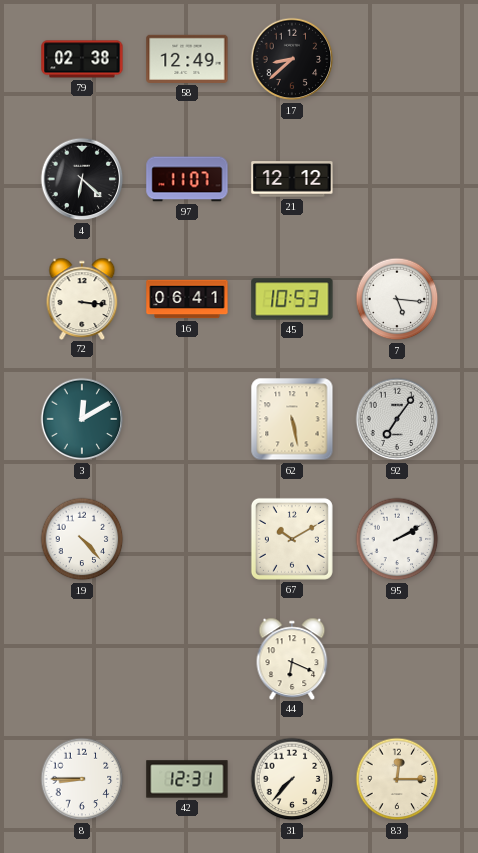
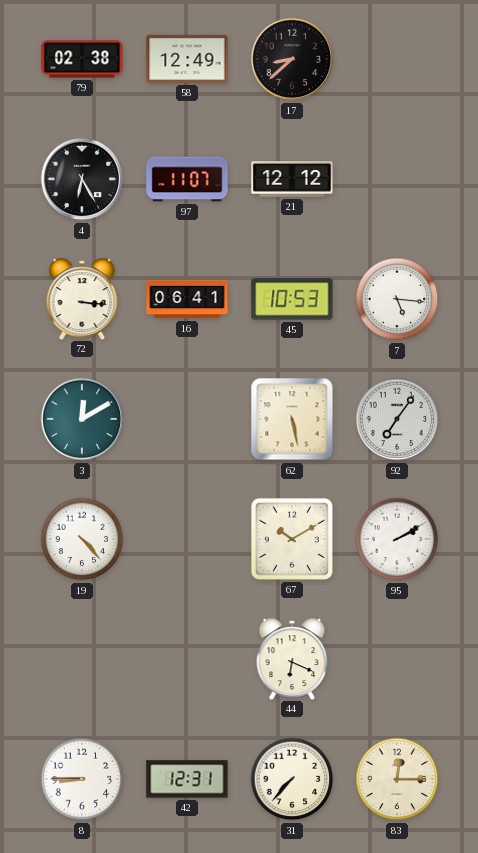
4: 6:22 -> 6:25
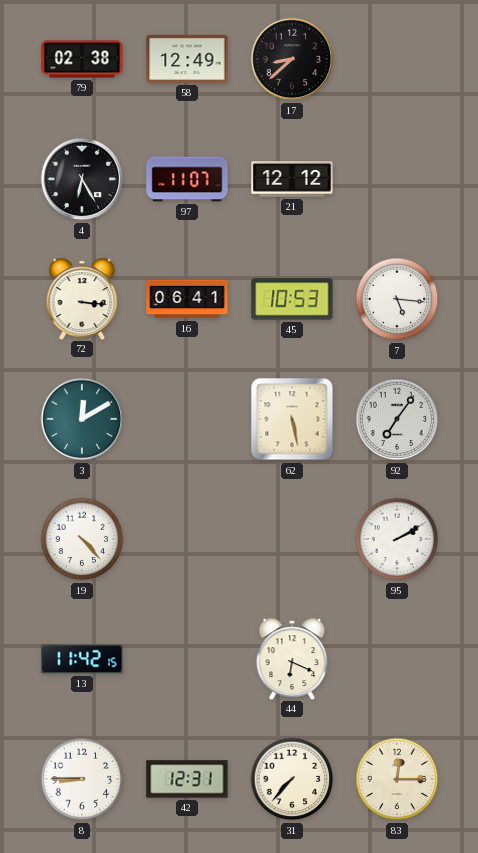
67: 10:10 -> none
13: none -> 11:42
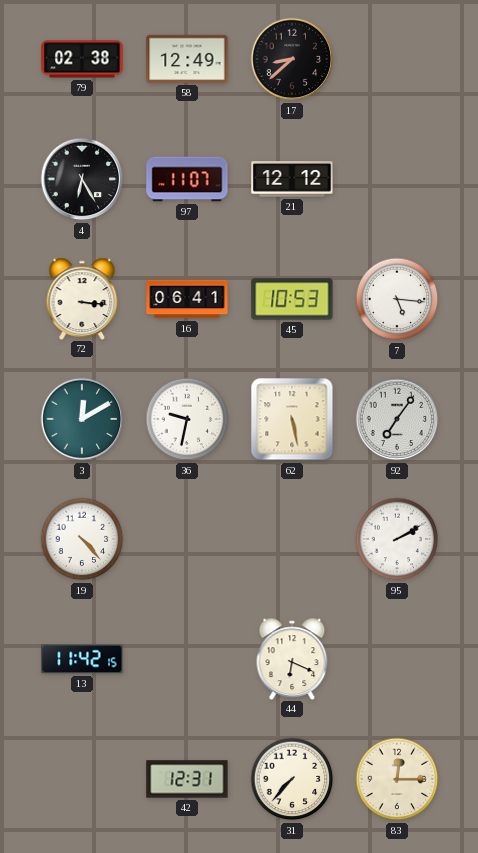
36: none -> 9:32
8: 8:45 -> none
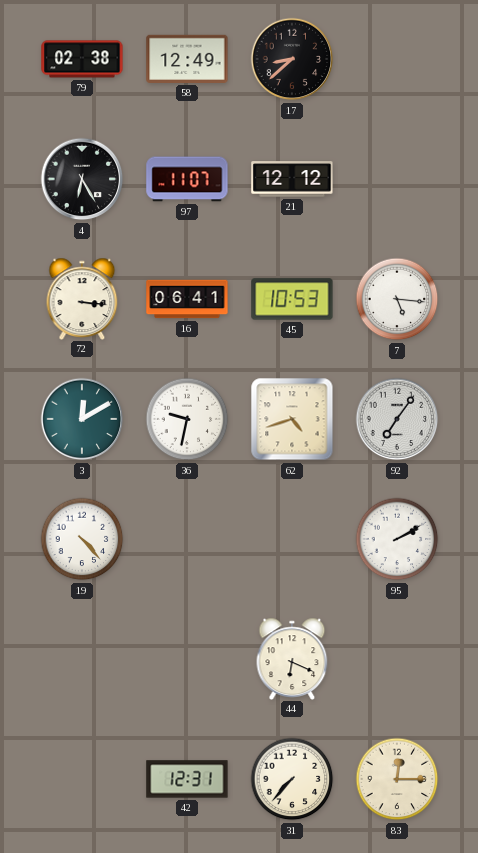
62: 5:28 -> 4:42
13: 11:42 -> none
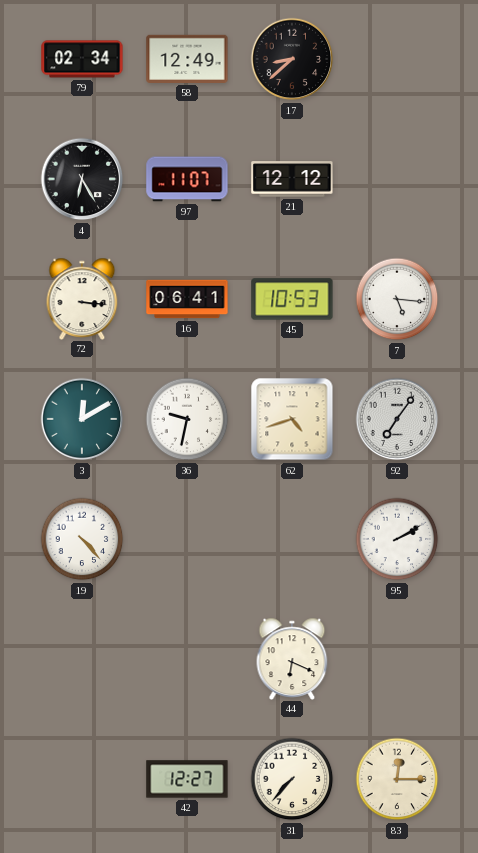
79: 02:38 -> 02:34
42: 12:31 -> 12:27
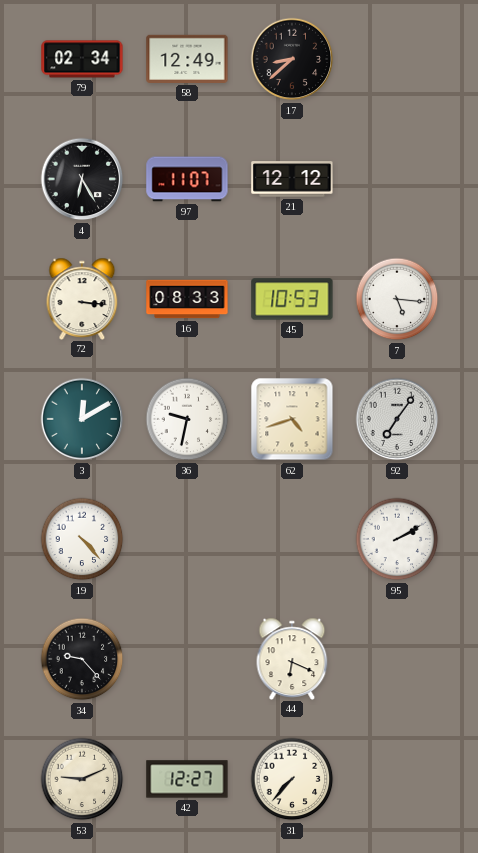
16: 06:41 -> 08:33
34: none -> 9:23
53: none -> 9:11
83: 12:15 -> none
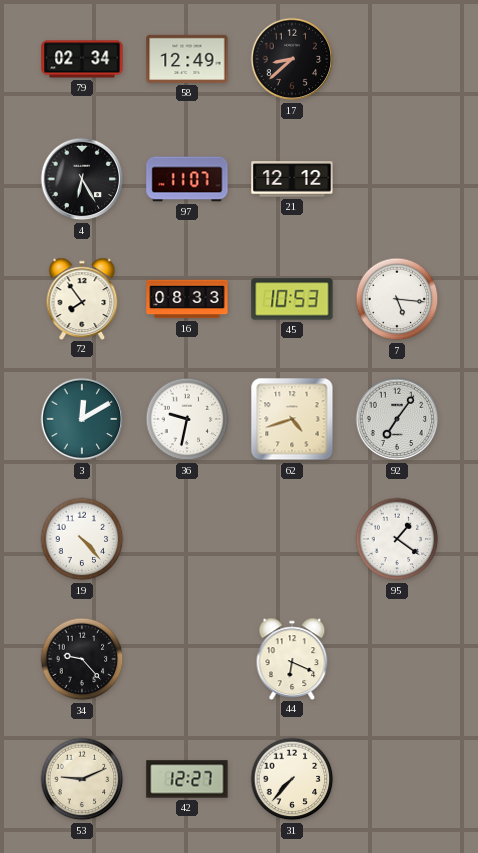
72: 3:16 -> 7:54
95: 2:10 -> 1:21
